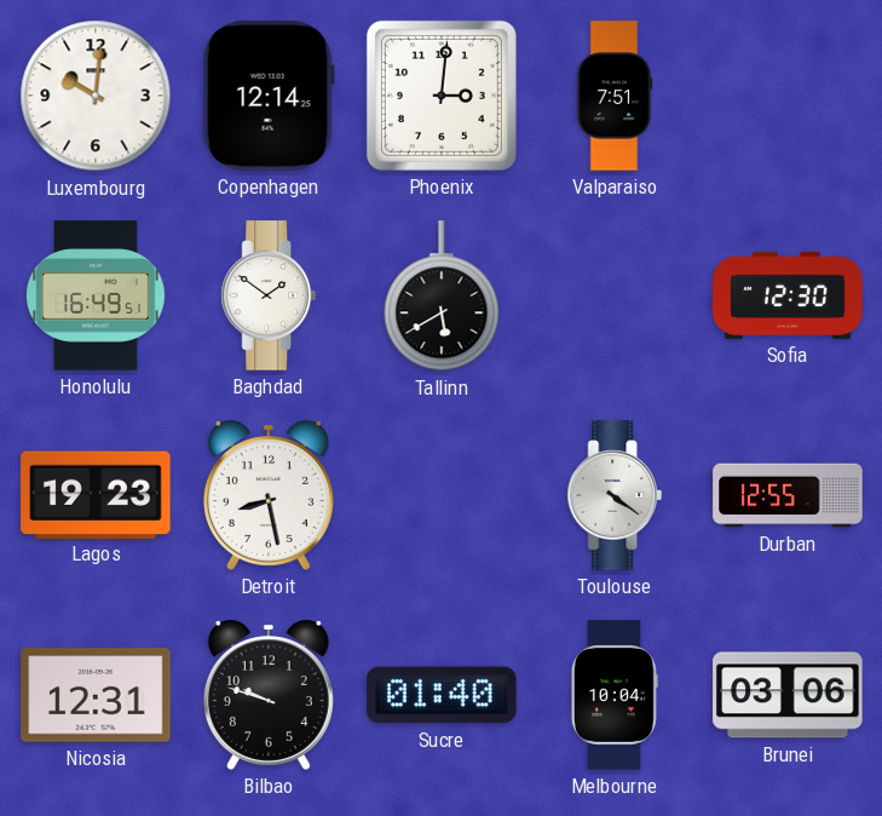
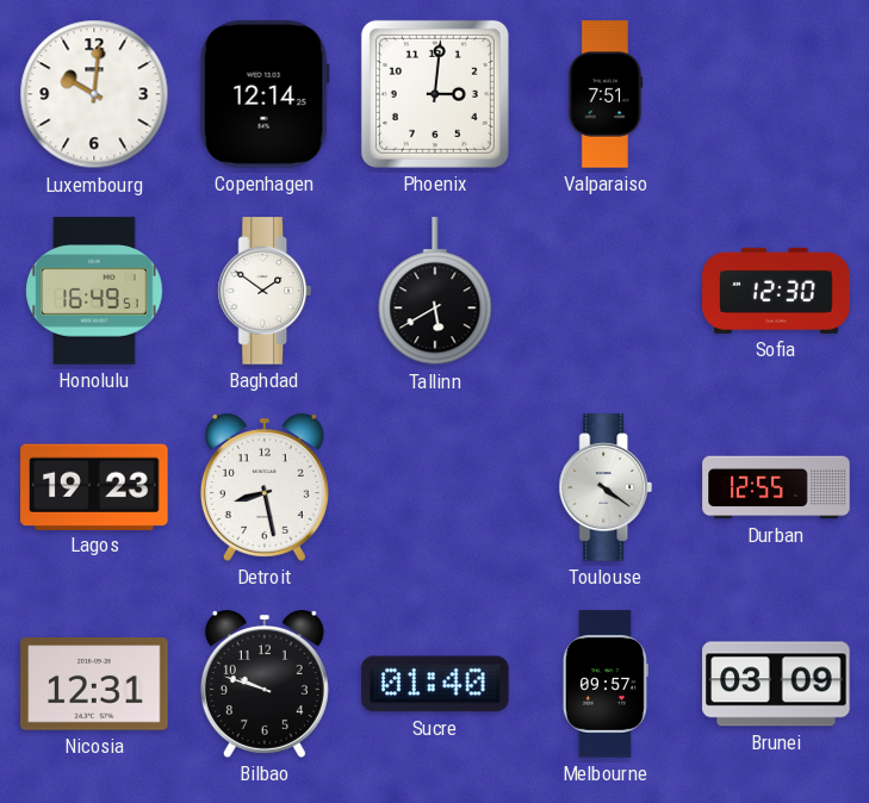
Melbourne: 10:04 -> 09:57
Brunei: 03:06 -> 03:09
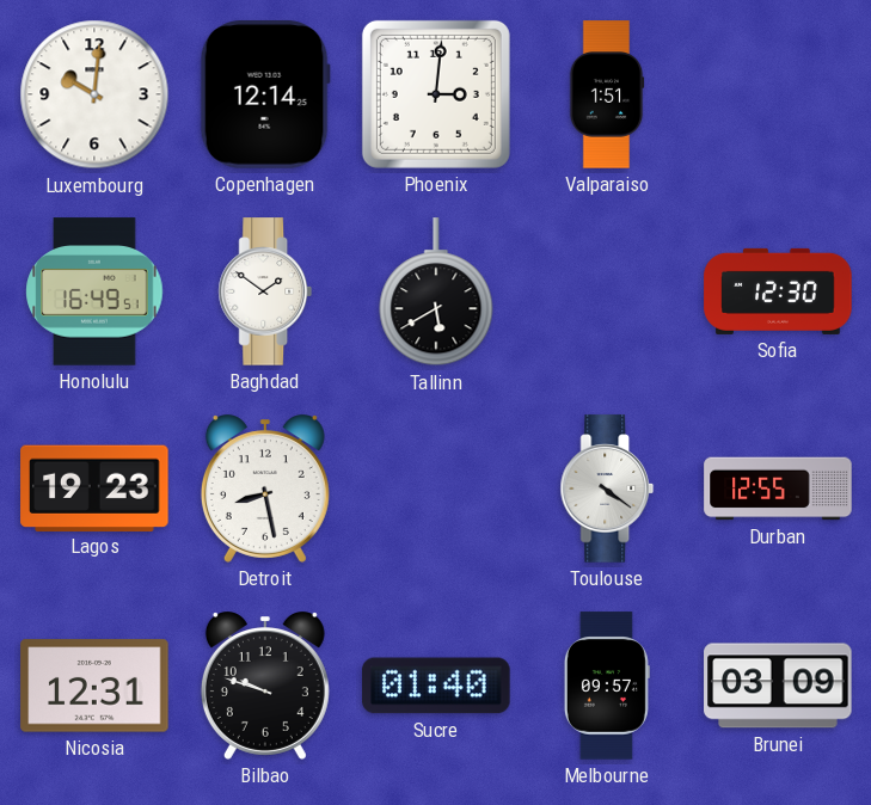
Valparaiso: 7:51 -> 1:51
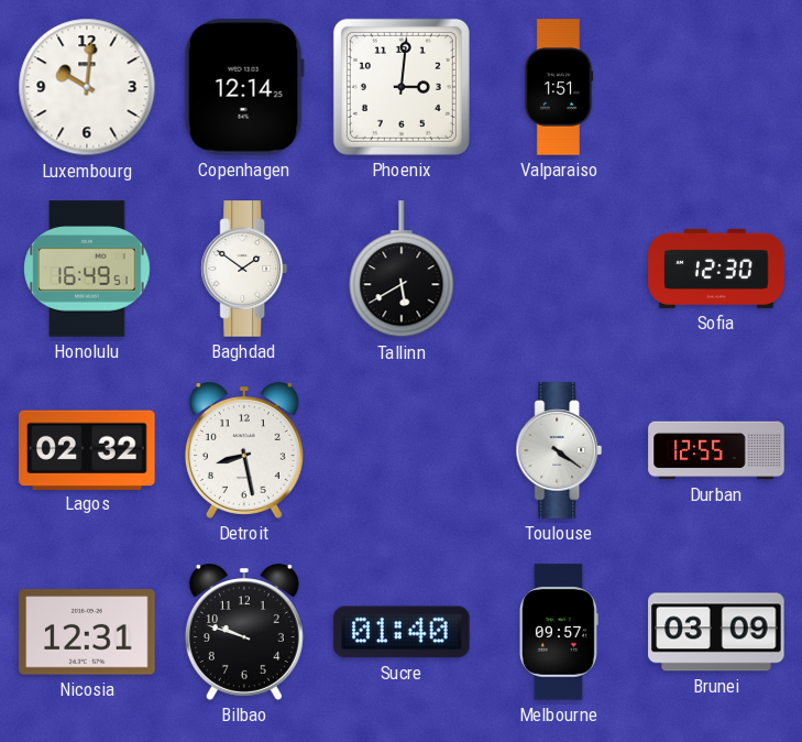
Lagos: 19:23 -> 02:32
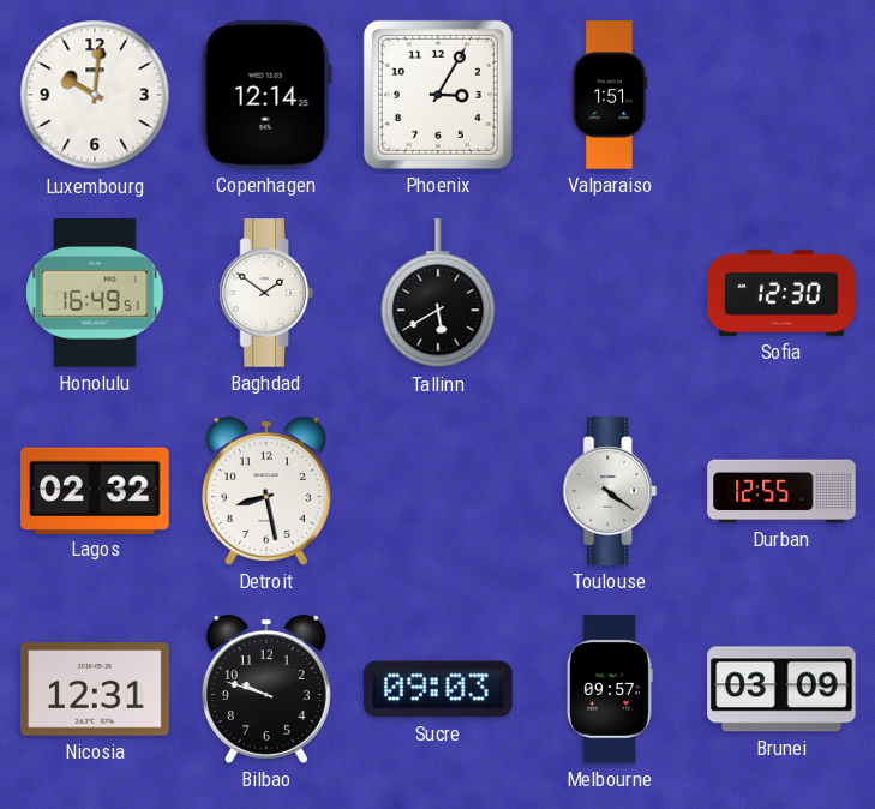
Phoenix: 3:01 -> 3:05
Sucre: 01:40 -> 09:03
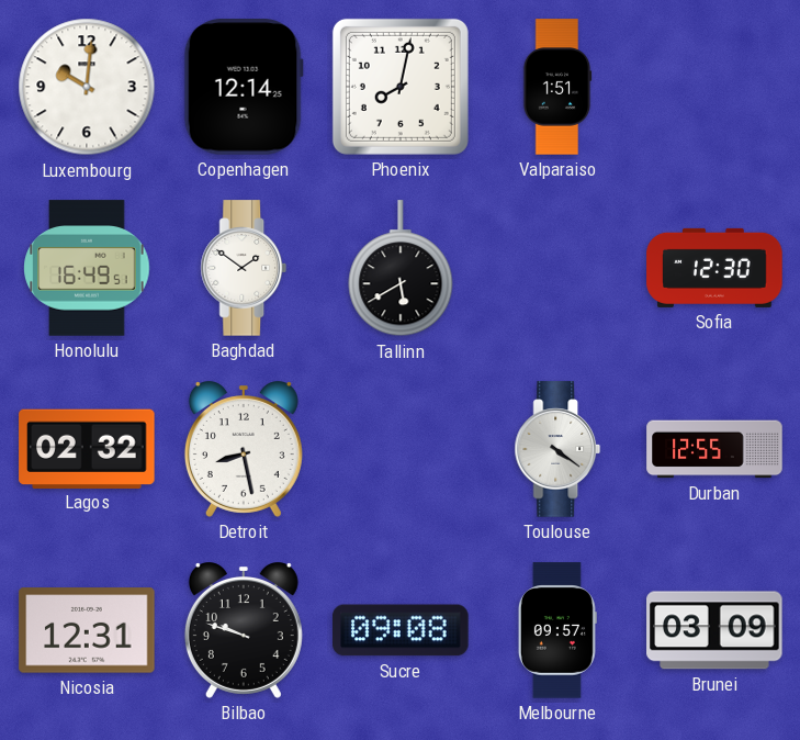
Phoenix: 3:05 -> 8:02
Sucre: 09:03 -> 09:08
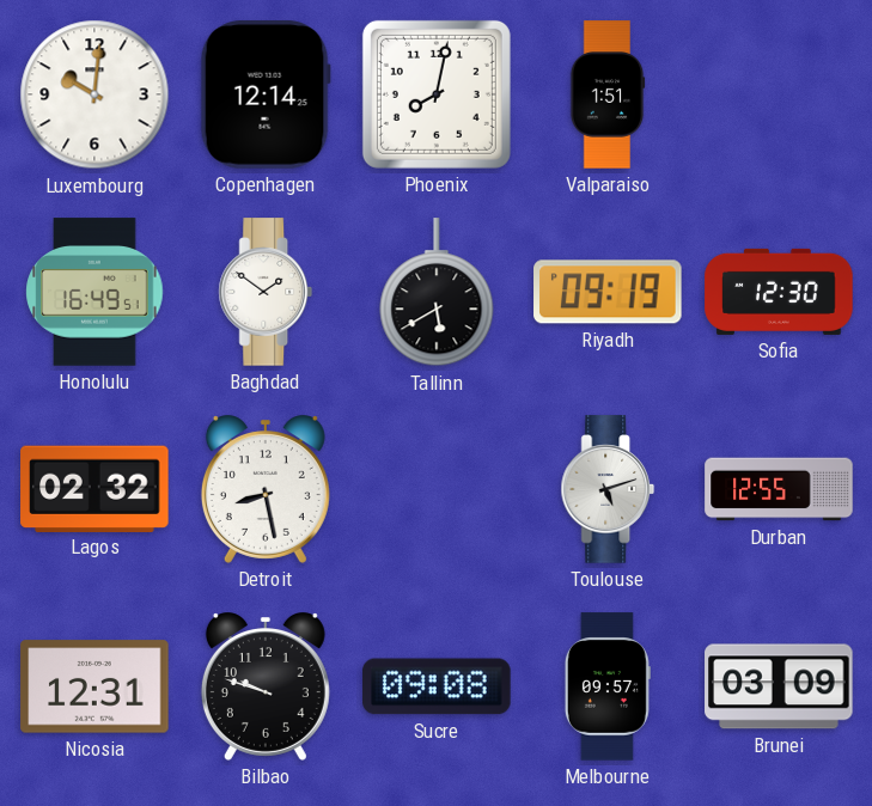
Riyadh: none -> 09:19
Toulouse: 4:21 -> 5:12
